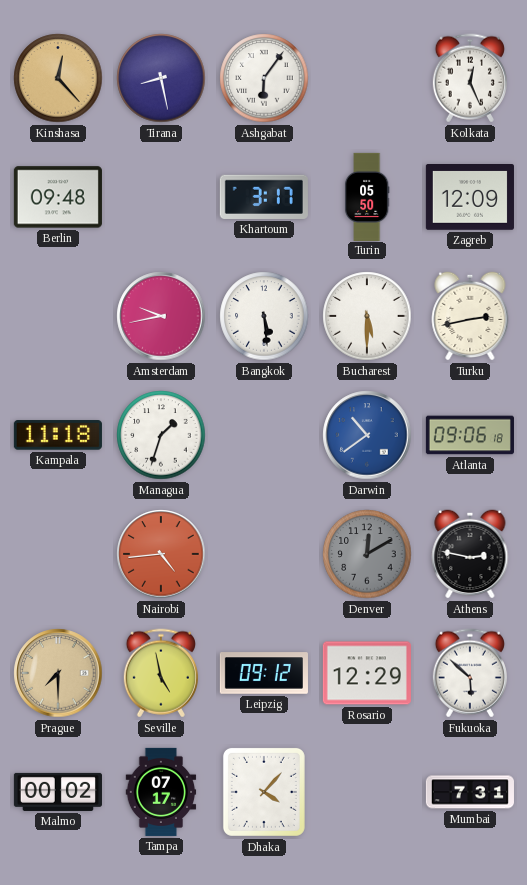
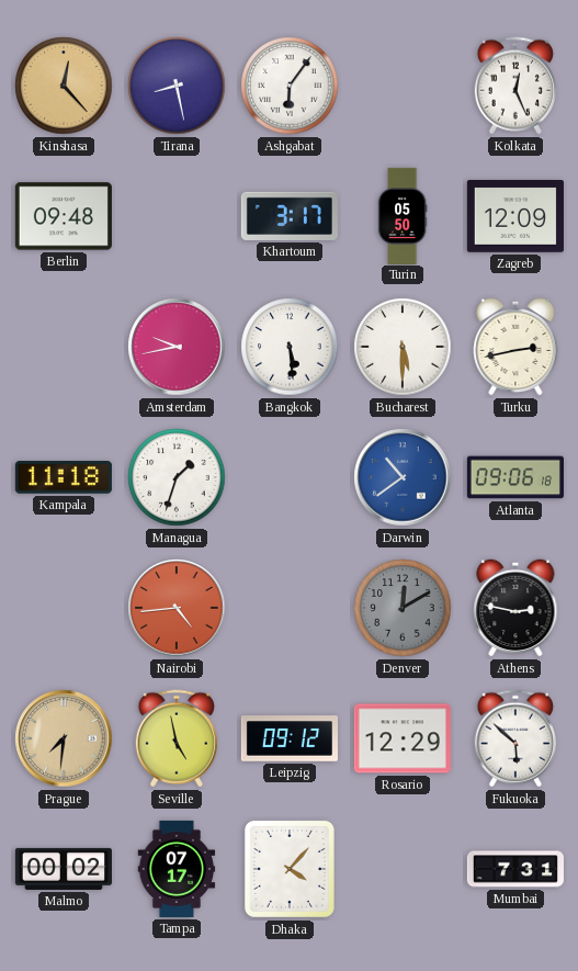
Prague: 7:30 -> 7:31
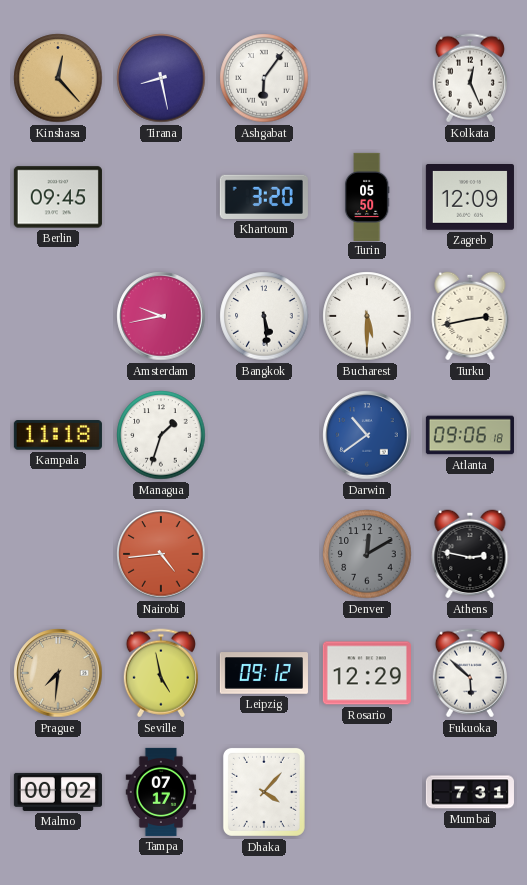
Berlin: 09:48 -> 09:45
Khartoum: 3:17 -> 3:20
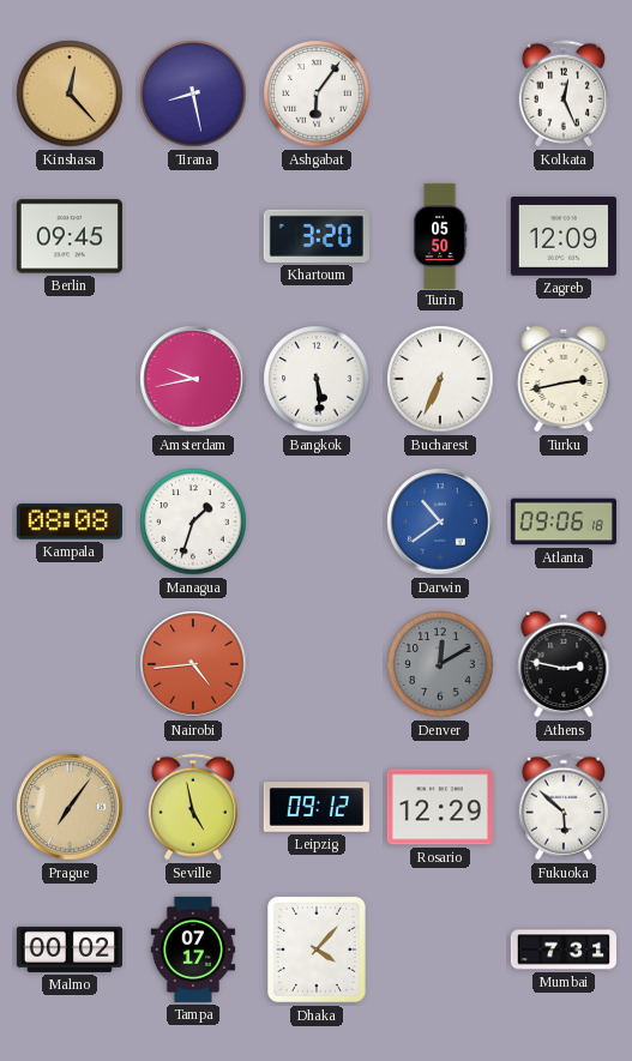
Bucharest: 5:30 -> 6:34
Kampala: 11:18 -> 08:08
Prague: 7:31 -> 7:06
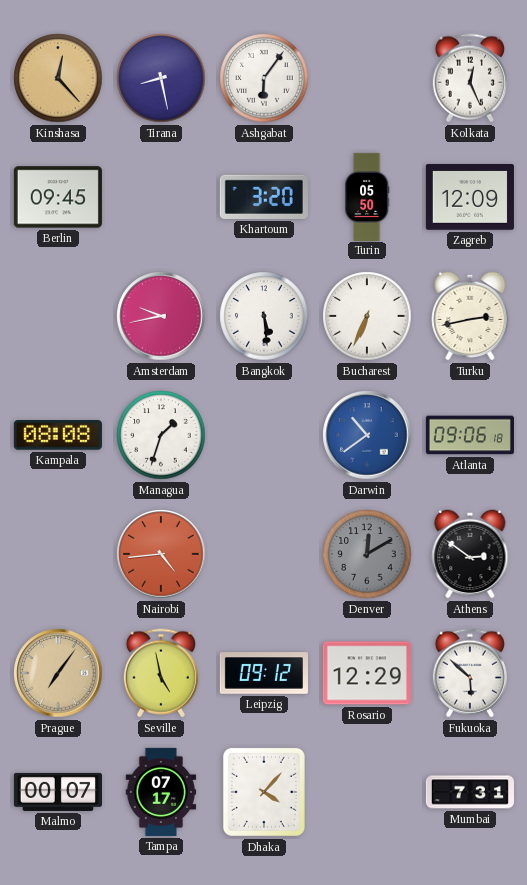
Athens: 2:47 -> 2:51
Malmo: 00:02 -> 00:07
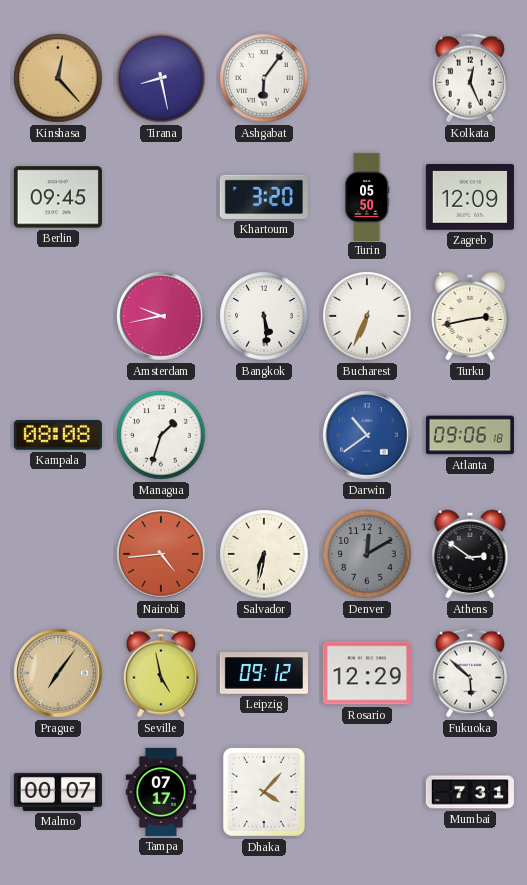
Salvador: none -> 6:32
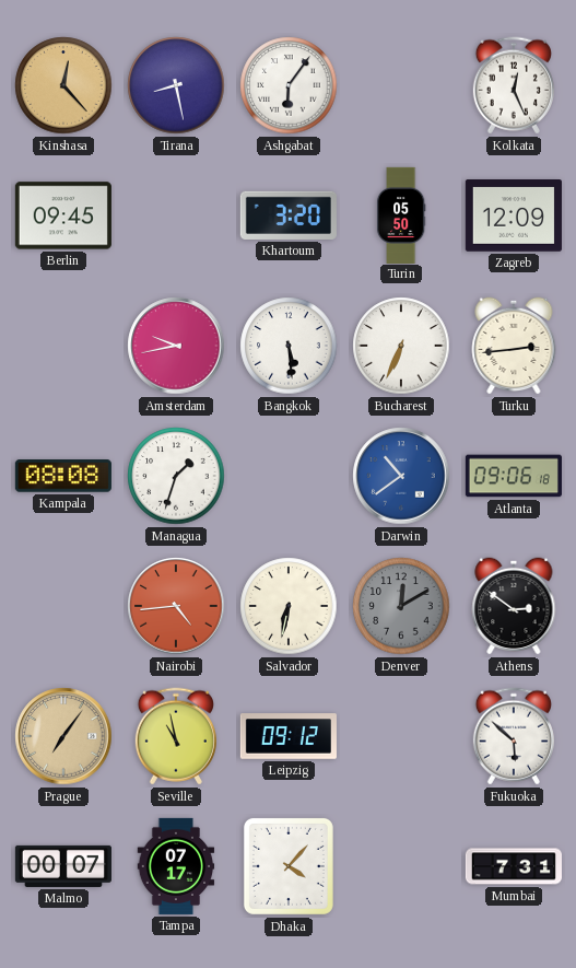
Turku: 2:43 -> 2:44
Seville: 4:58 -> 10:58
Rosario: 12:29 -> none
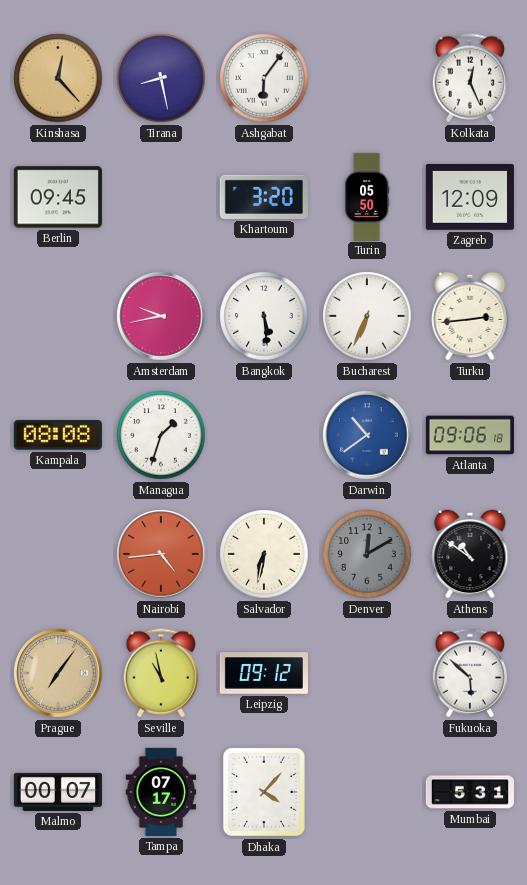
Athens: 2:51 -> 10:51
Mumbai: 7:31 -> 5:31
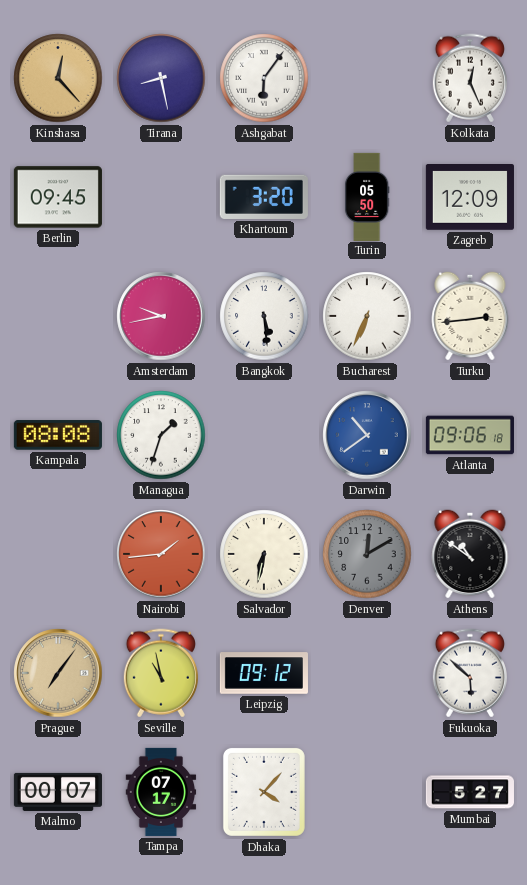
Nairobi: 4:44 -> 1:44
Mumbai: 5:31 -> 5:27
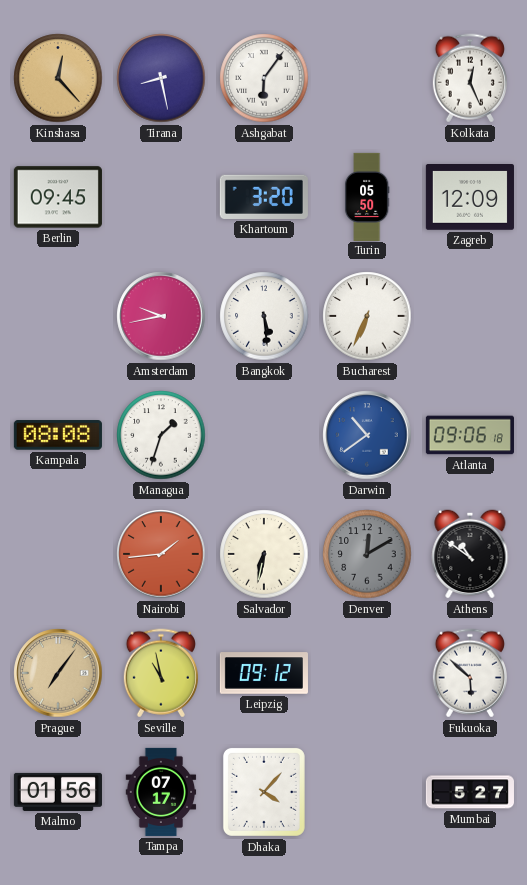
Turku: 2:44 -> none
Malmo: 00:07 -> 01:56
